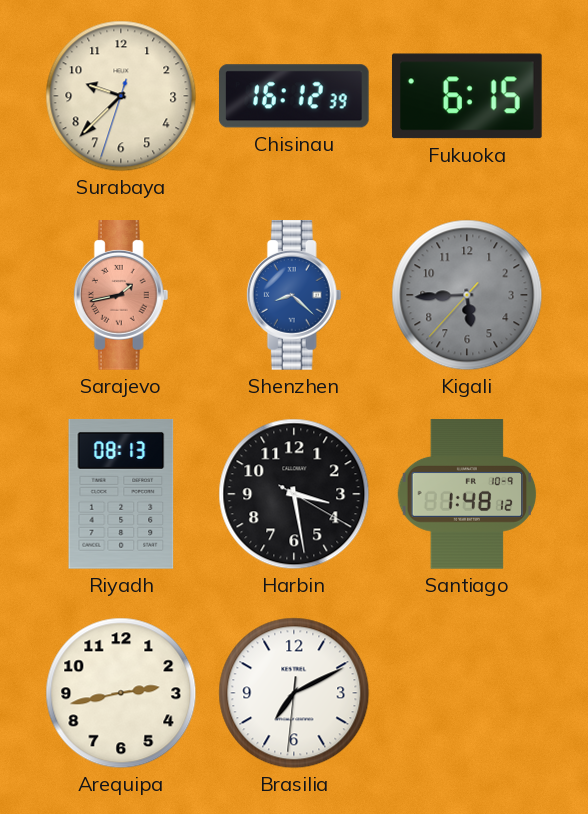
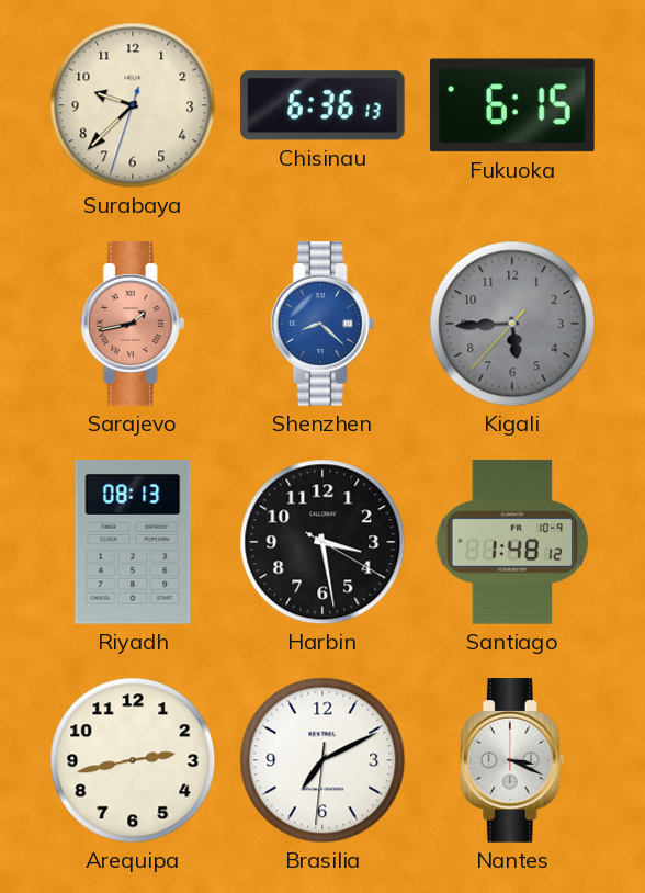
Chisinau: 16:12 -> 6:36
Nantes: none -> 3:19
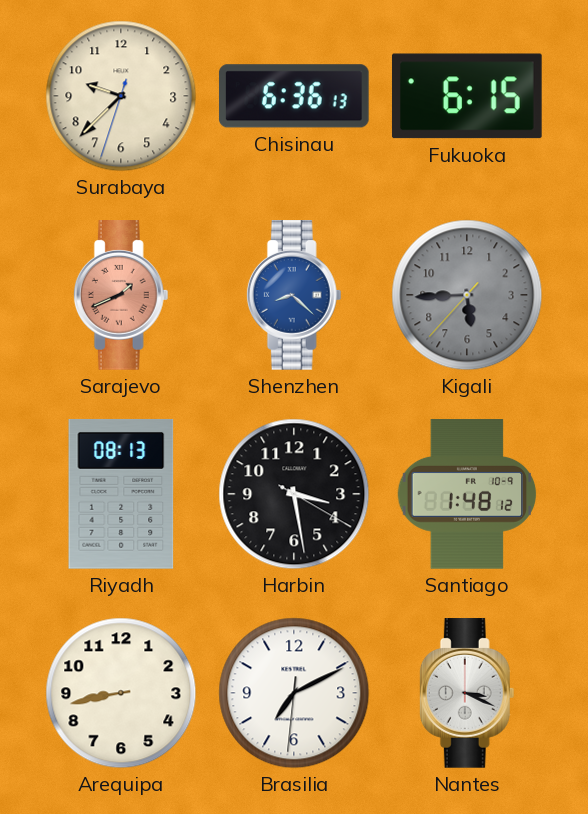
Sarajevo: 1:43 -> 1:41
Arequipa: 2:43 -> 8:43
